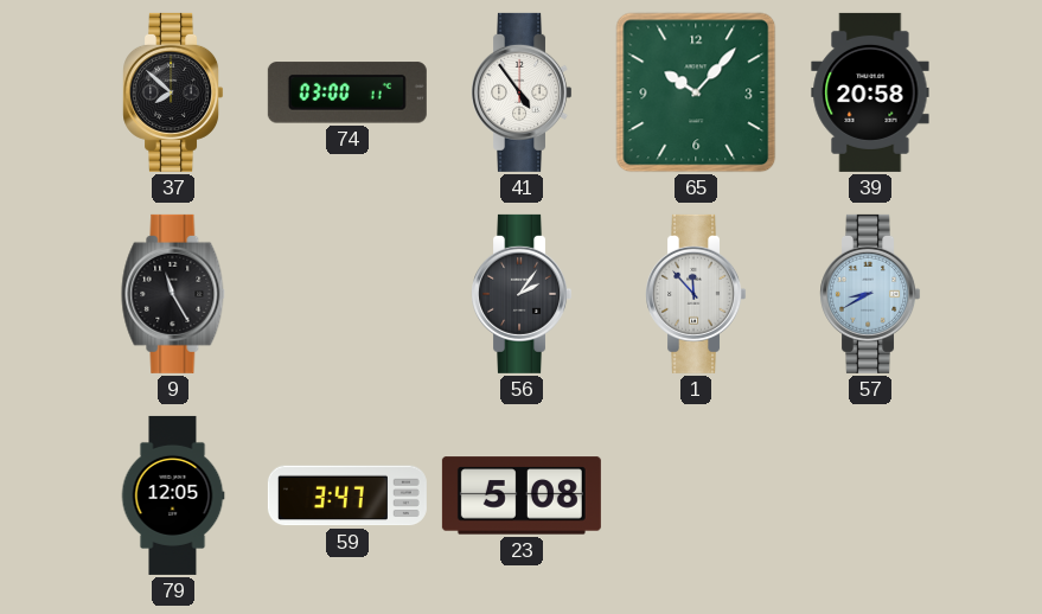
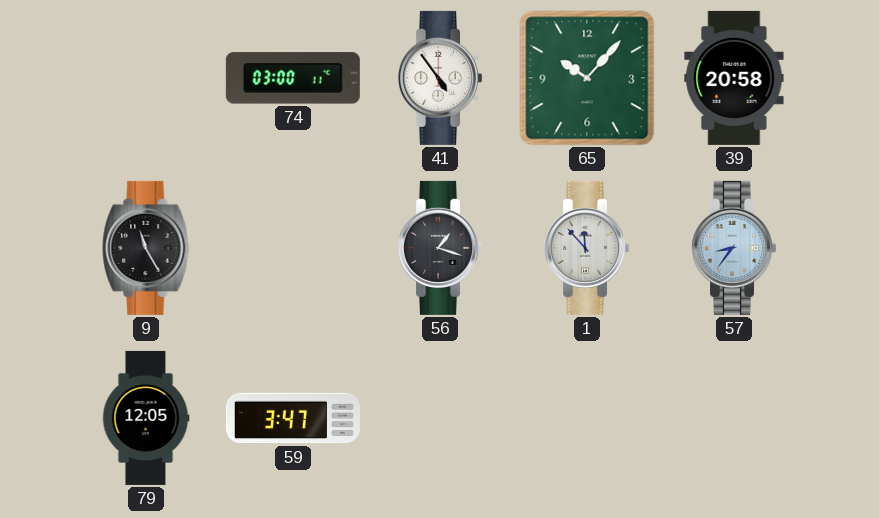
37: 7:52 -> none
56: 2:06 -> 1:18
57: 8:40 -> 8:36
23: 5:08 -> none
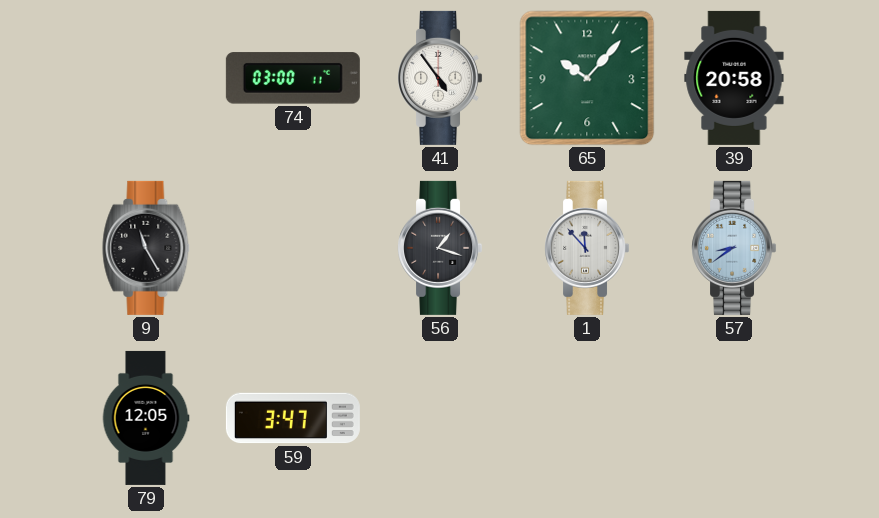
57: 8:36 -> 8:39
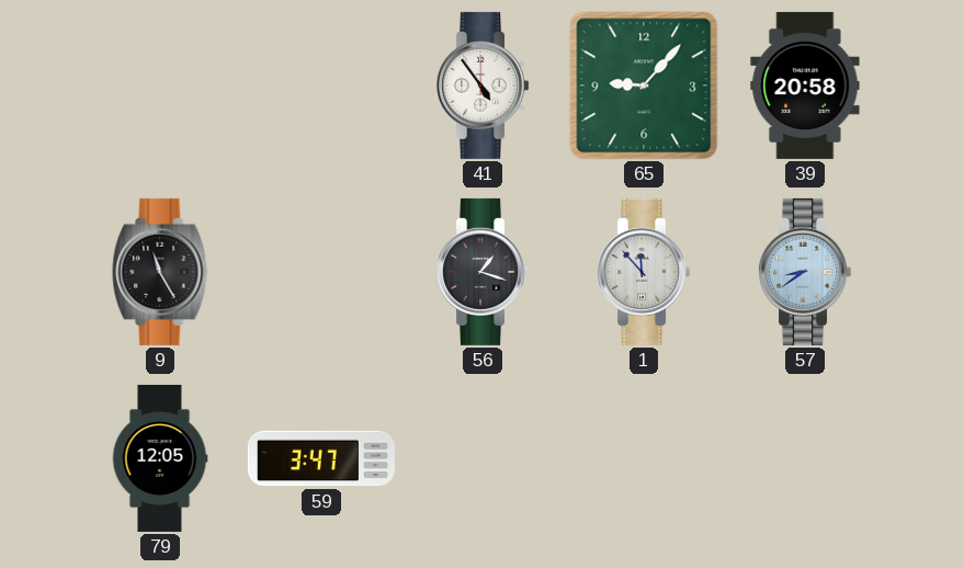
74: 03:00 -> none
65: 10:07 -> 9:07
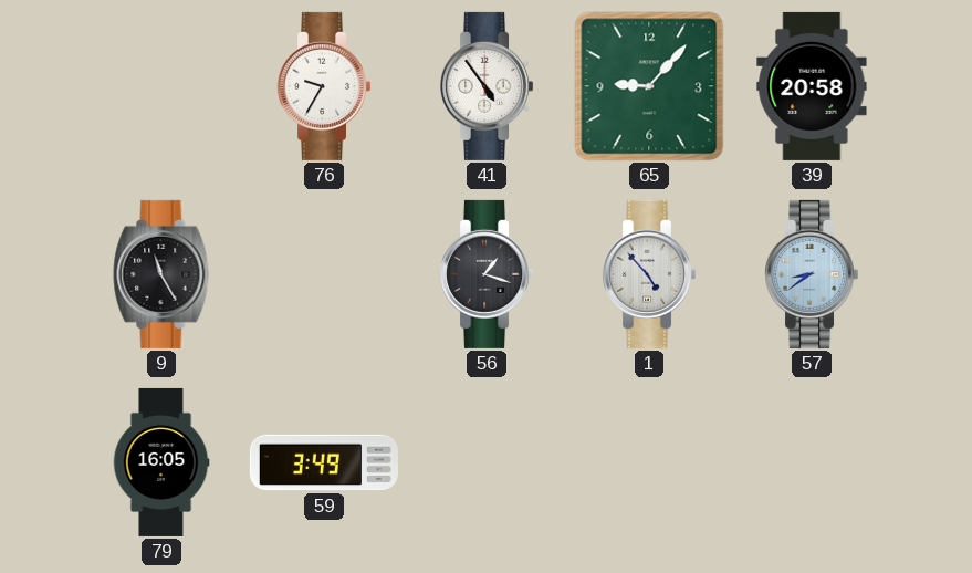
76: none -> 9:35
1: 11:53 -> 4:53
79: 12:05 -> 16:05
59: 3:47 -> 3:49
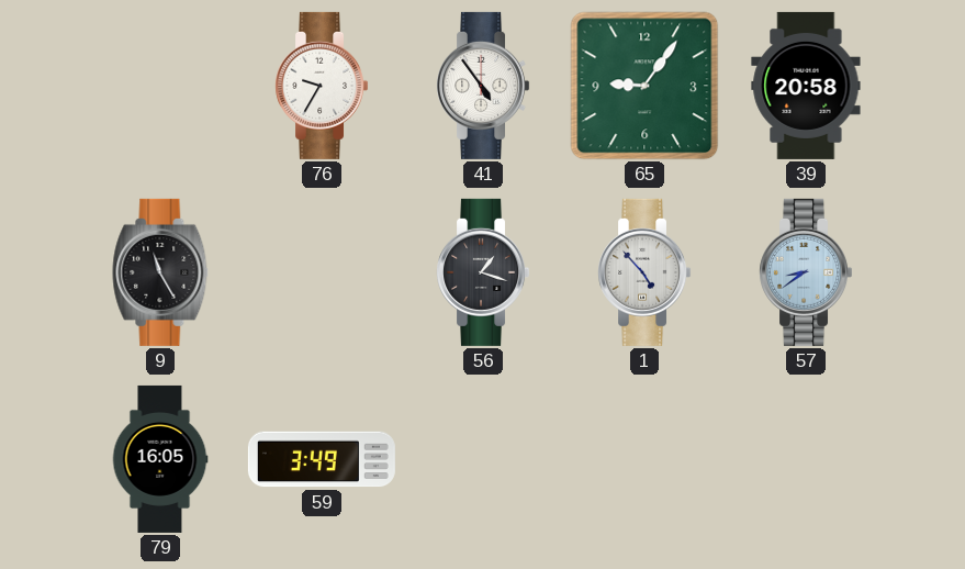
65: 9:07 -> 9:06
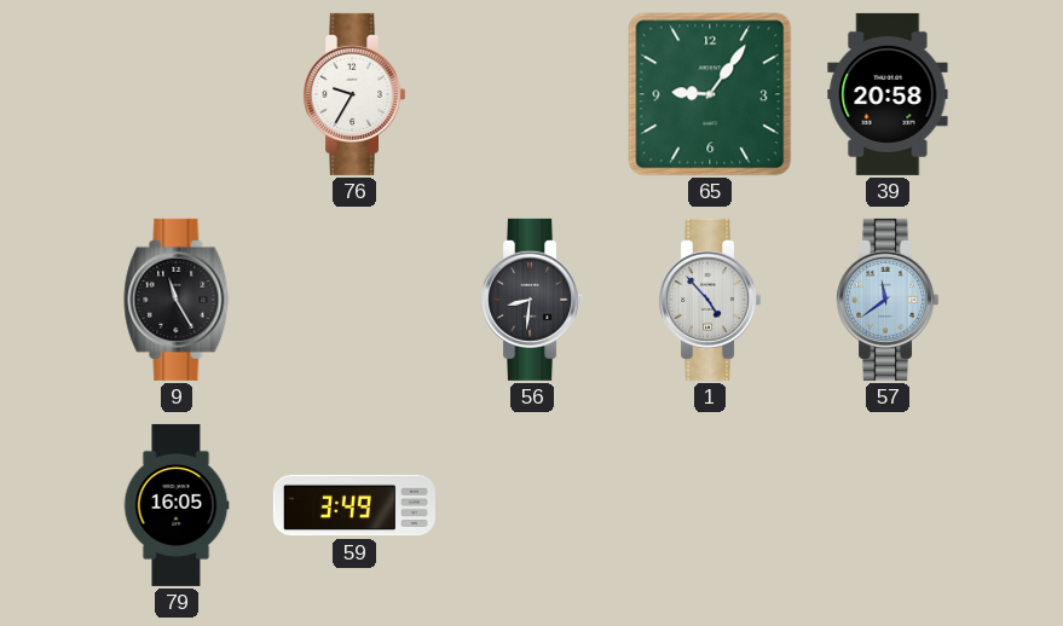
41: 4:54 -> none
56: 1:18 -> 8:31
57: 8:39 -> 11:39
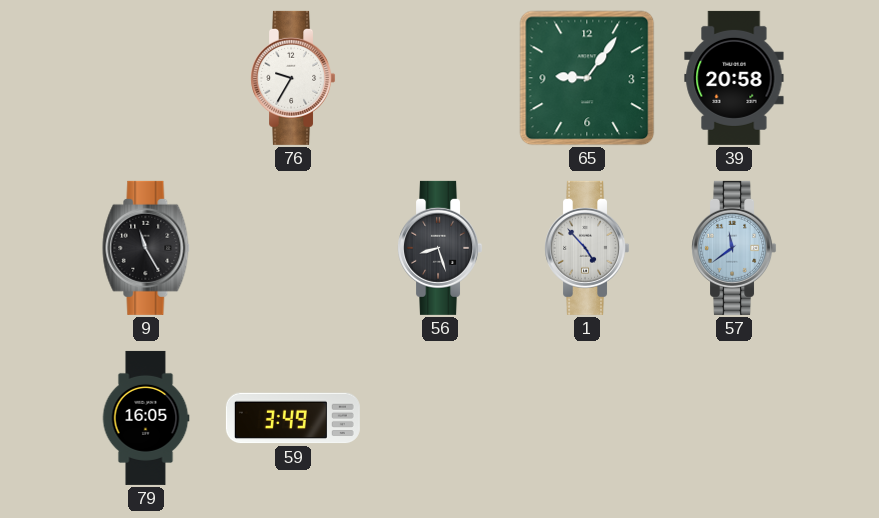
56: 8:31 -> 8:27
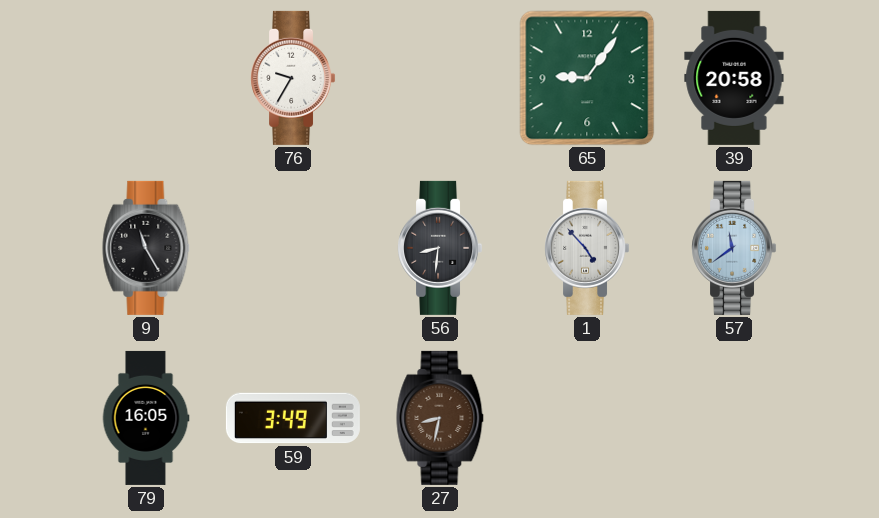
56: 8:27 -> 8:31
27: none -> 8:32
